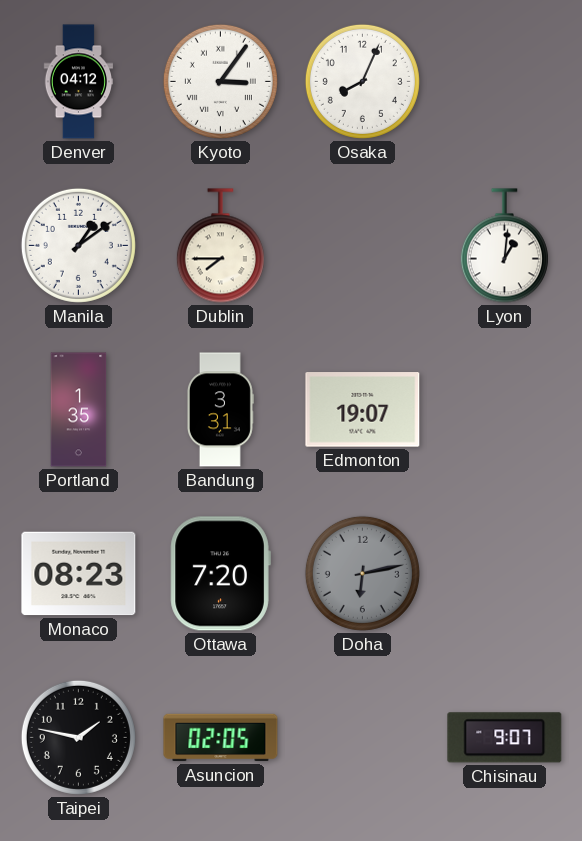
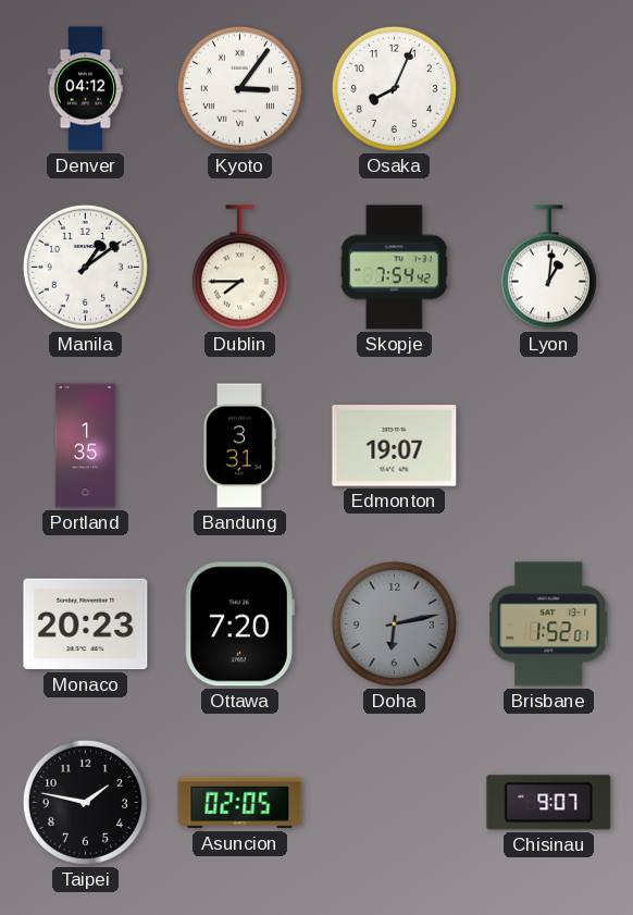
Skopje: none -> 7:54
Monaco: 08:23 -> 20:23
Brisbane: none -> 1:52
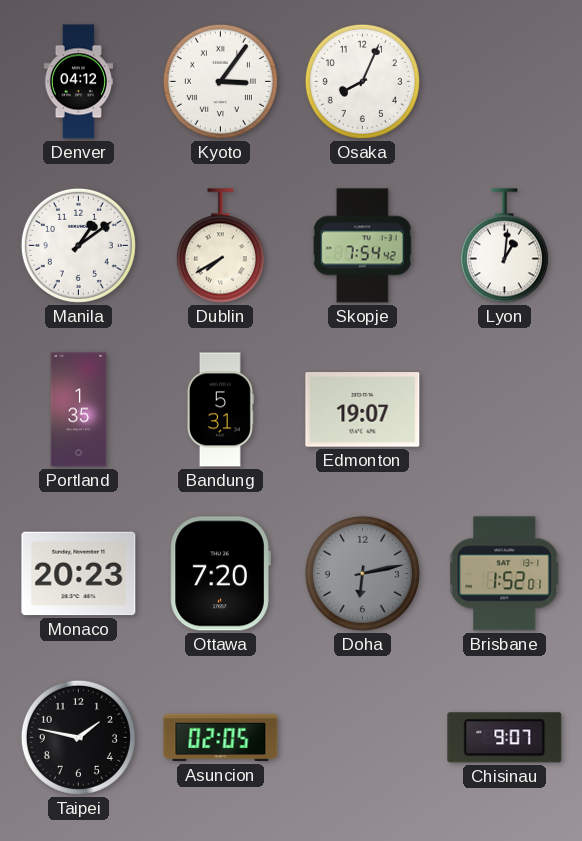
Dublin: 7:45 -> 7:40
Bandung: 3:31 -> 5:31
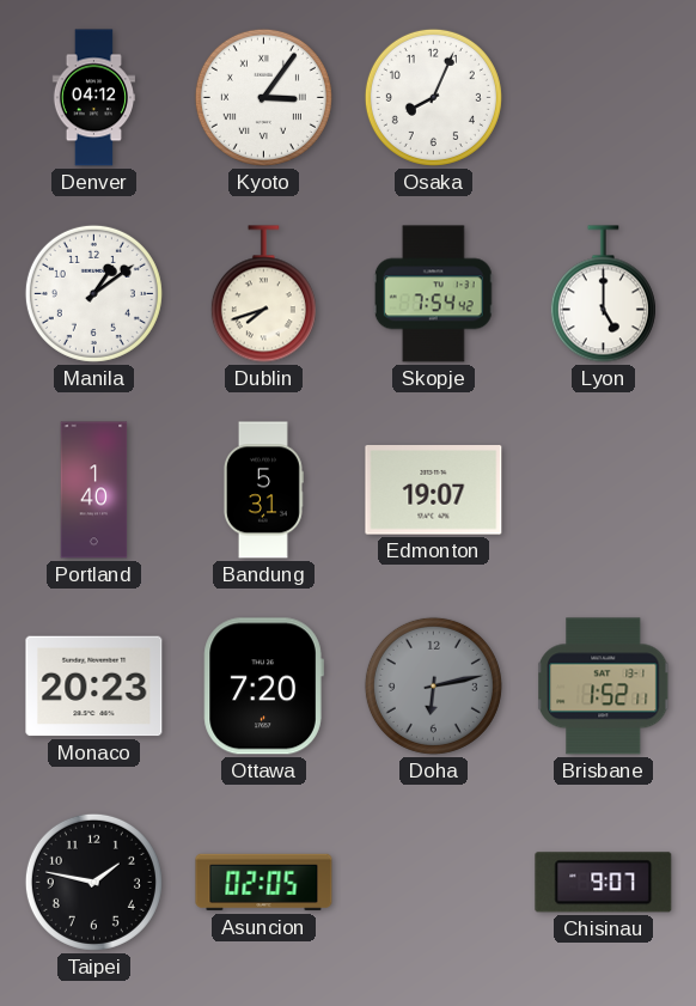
Dublin: 7:40 -> 7:42
Lyon: 1:01 -> 5:00
Portland: 1:35 -> 1:40
Brisbane: 1:52:01 -> 1:52:11
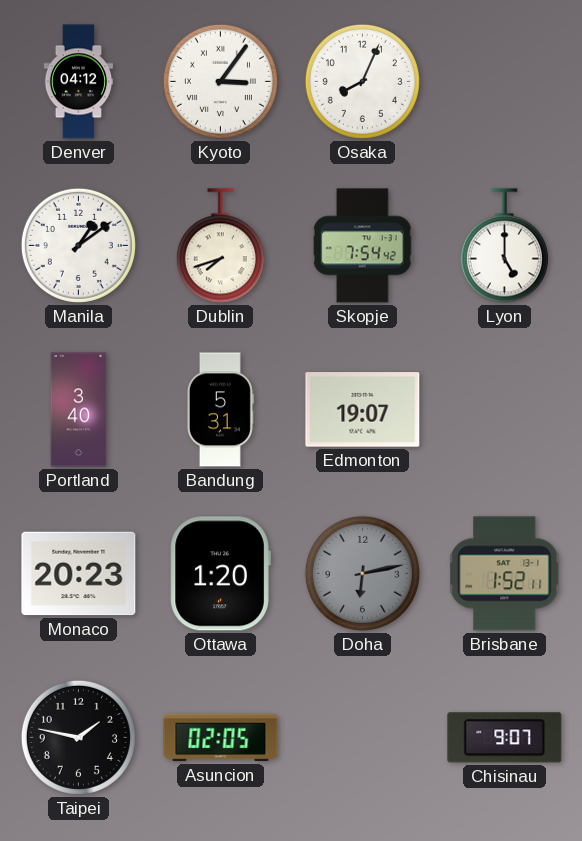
Portland: 1:40 -> 3:40
Ottawa: 7:20 -> 1:20
